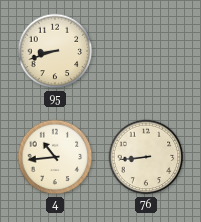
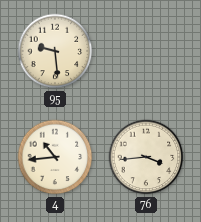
95: 8:42 -> 9:29
76: 8:44 -> 3:44
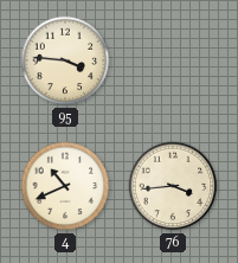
95: 9:29 -> 3:46
4: 10:44 -> 10:41
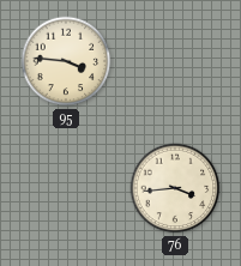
4: 10:41 -> none
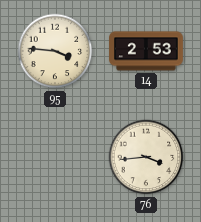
14: none -> 2:53
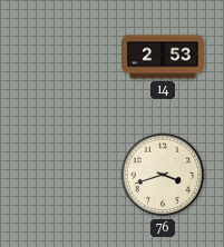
95: 3:46 -> none
76: 3:44 -> 3:42
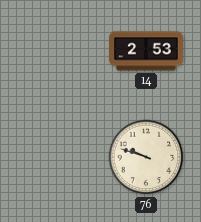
76: 3:42 -> 9:48
